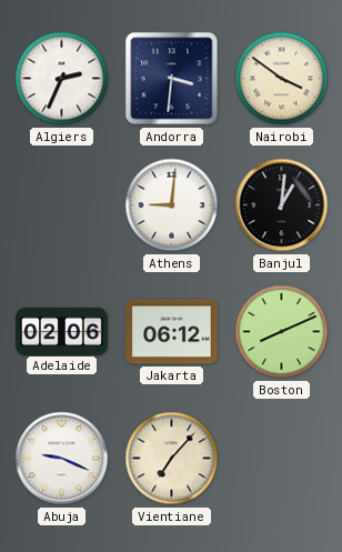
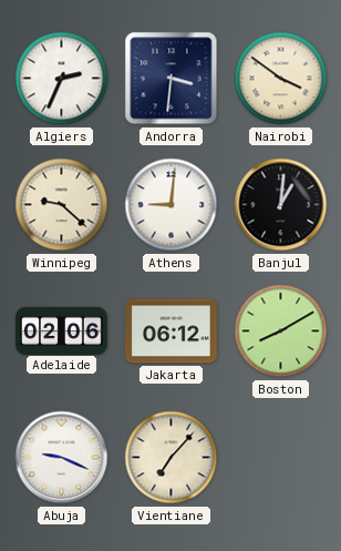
Winnipeg: none -> 9:22
Boston: 8:11 -> 8:10
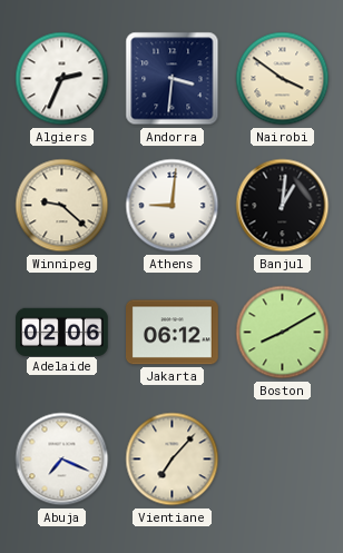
Abuja: 9:19 -> 7:19
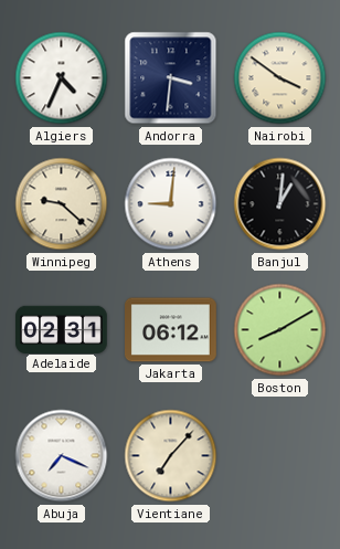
Algiers: 2:34 -> 4:34
Adelaide: 02:06 -> 02:31
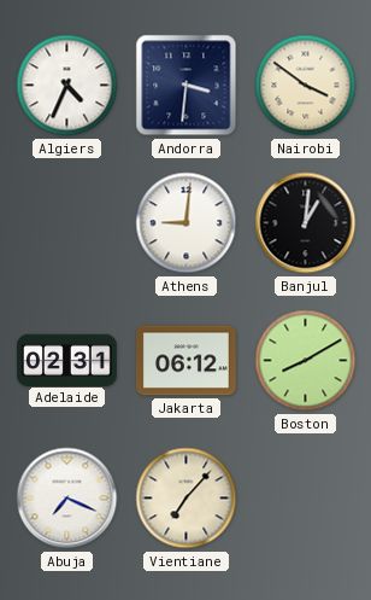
Winnipeg: 9:22 -> none
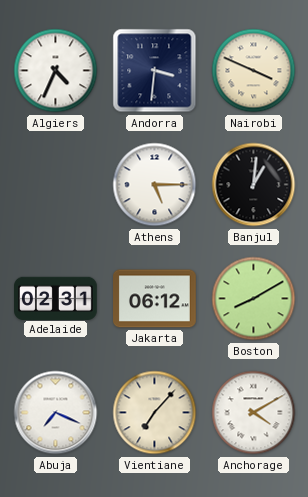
Nairobi: 3:51 -> 3:49
Athens: 9:01 -> 5:15
Anchorage: none -> 4:10
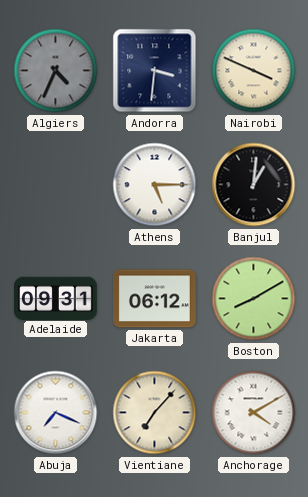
Algiers dial: white -> grey
Adelaide: 02:31 -> 09:31
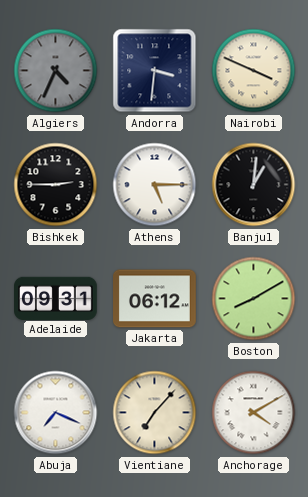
Bishkek: none -> 2:45
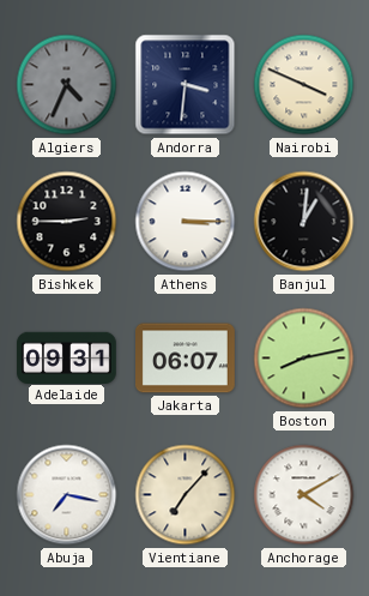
Athens: 5:15 -> 3:15
Jakarta: 06:12 -> 06:07
Boston: 8:10 -> 8:13
Abuja: 7:19 -> 7:17
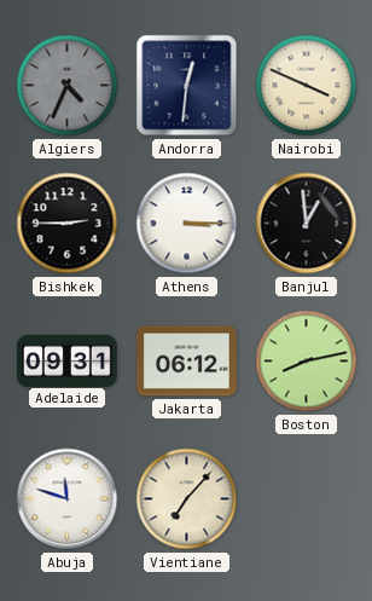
Andorra: 3:31 -> 12:31
Banjul: 1:01 -> 12:59
Jakarta: 06:07 -> 06:12
Abuja: 7:17 -> 11:48
Anchorage: 4:10 -> none
